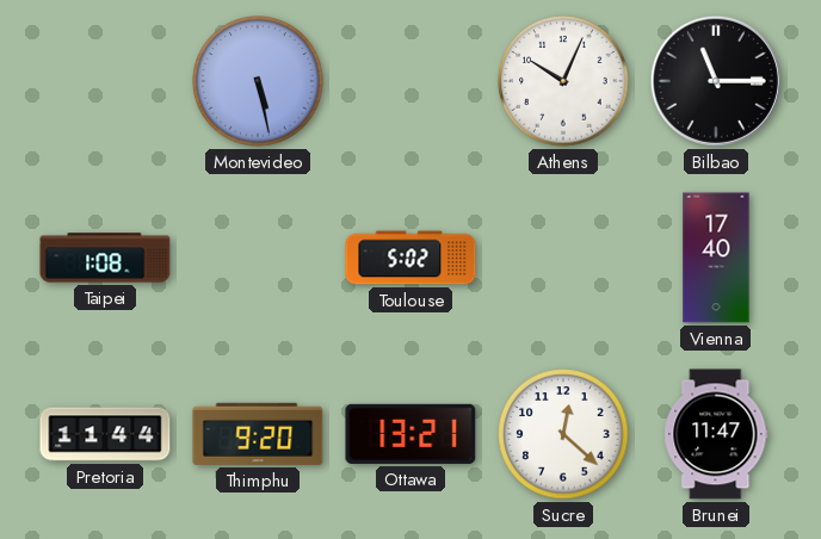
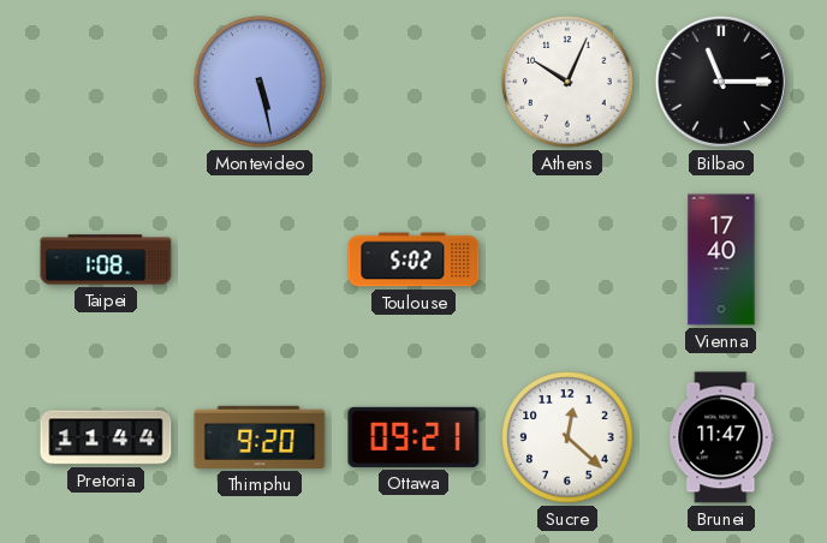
Ottawa: 13:21 -> 09:21
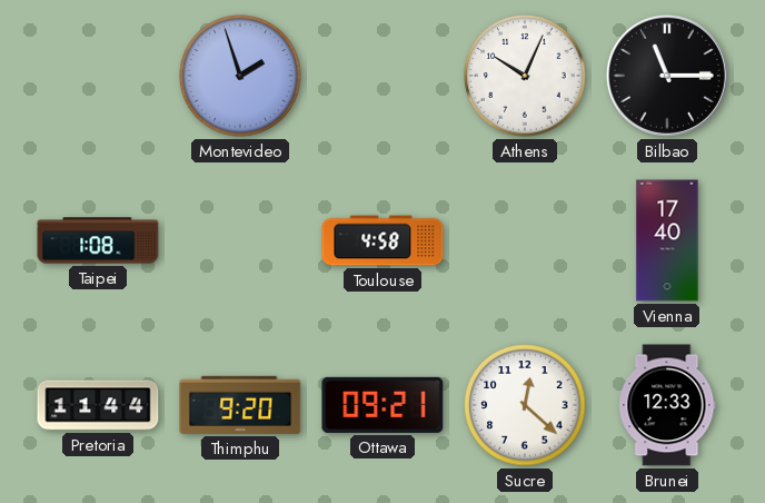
Montevideo: 5:28 -> 1:57
Toulouse: 5:02 -> 4:58
Brunei: 11:47 -> 12:33
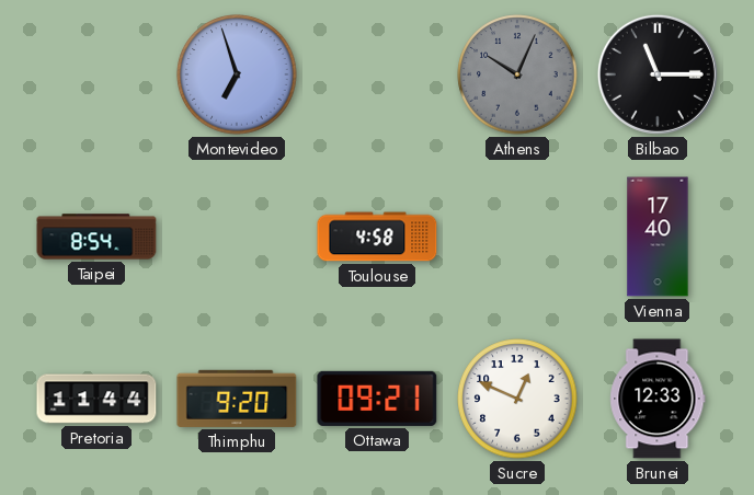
Montevideo: 1:57 -> 6:57
Athens dial: white -> grey
Taipei: 1:08 -> 8:54
Sucre: 12:22 -> 12:49
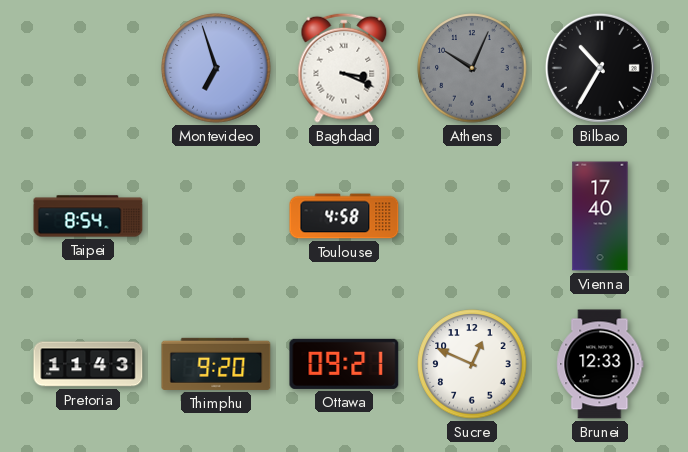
Baghdad: none -> 3:19
Bilbao: 11:15 -> 10:35
Pretoria: 11:44 -> 11:43
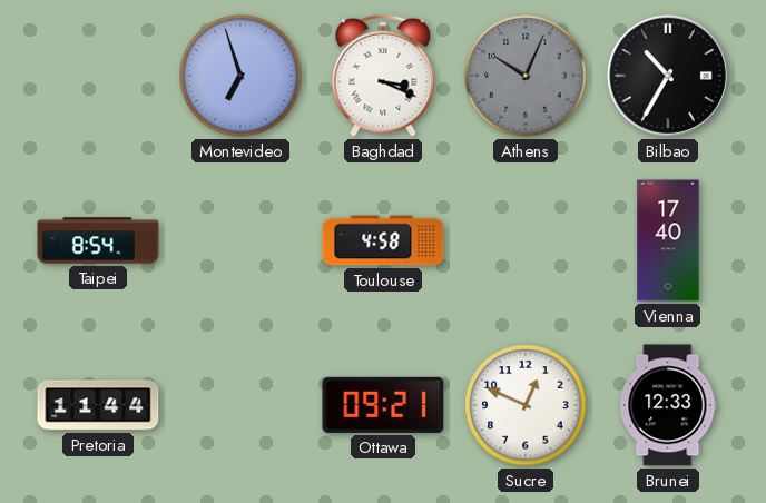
Pretoria: 11:43 -> 11:44
Thimphu: 9:20 -> none
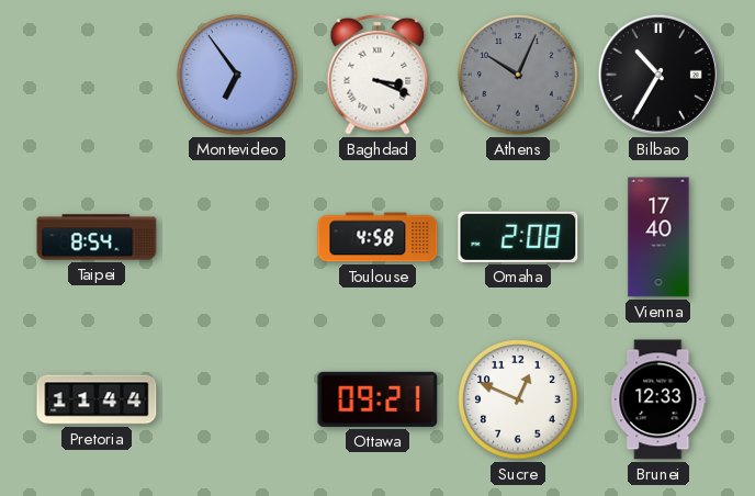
Montevideo: 6:57 -> 6:54
Omaha: none -> 2:08
